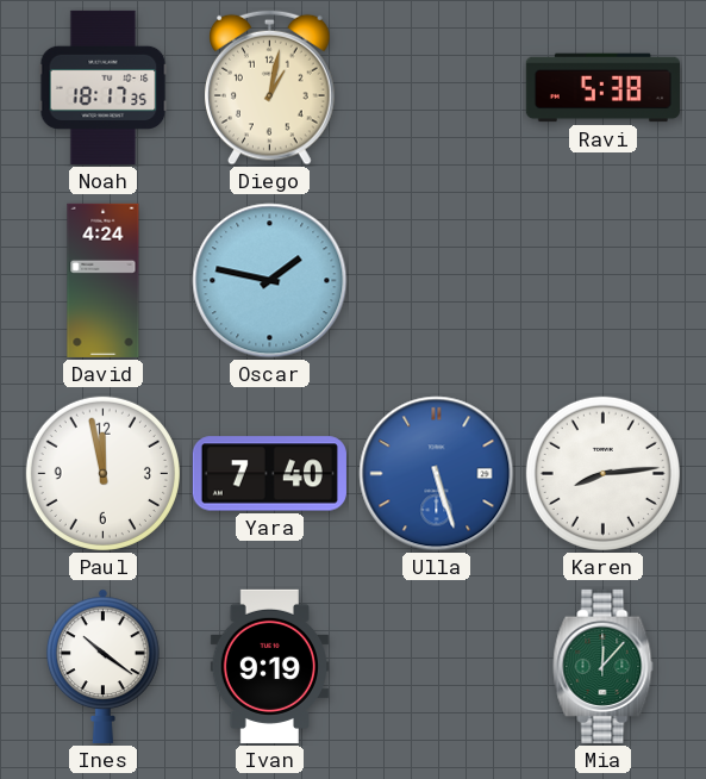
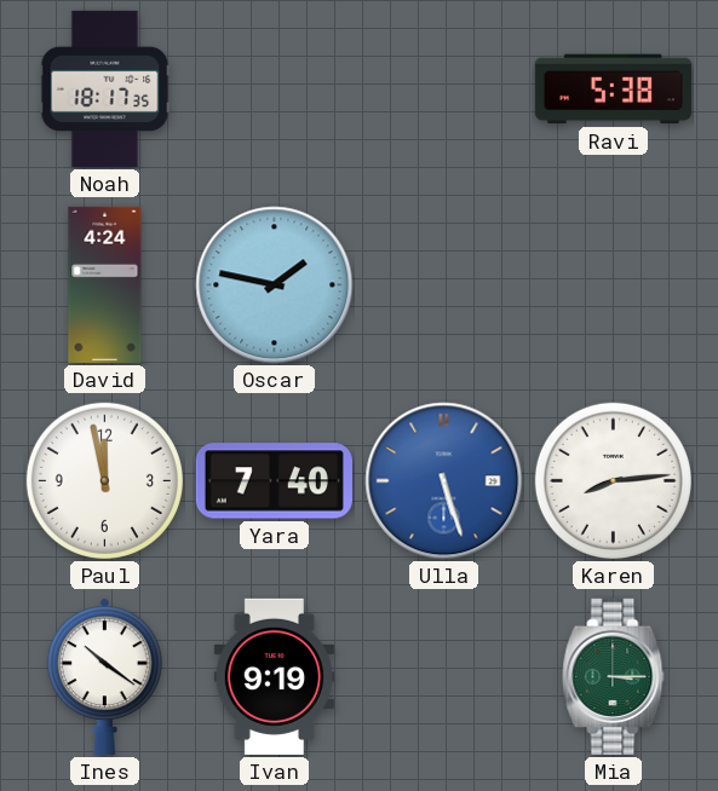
Diego: 1:02 -> none
Mia: 12:07 -> 3:15
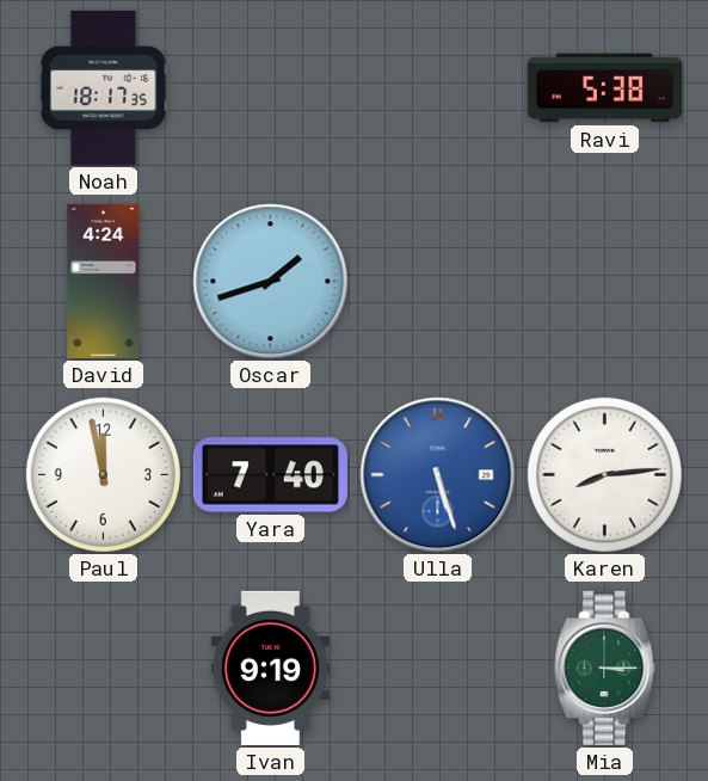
Oscar: 1:47 -> 1:42
Ines: 10:21 -> none
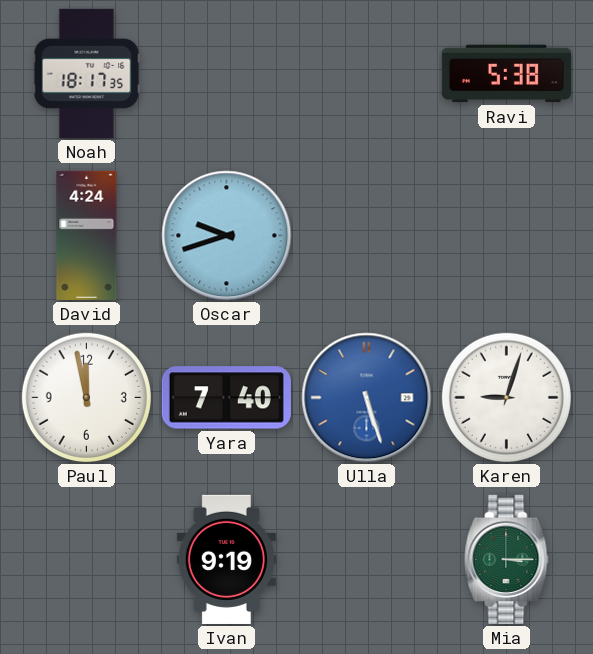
Oscar: 1:42 -> 9:42
Karen: 8:14 -> 9:03
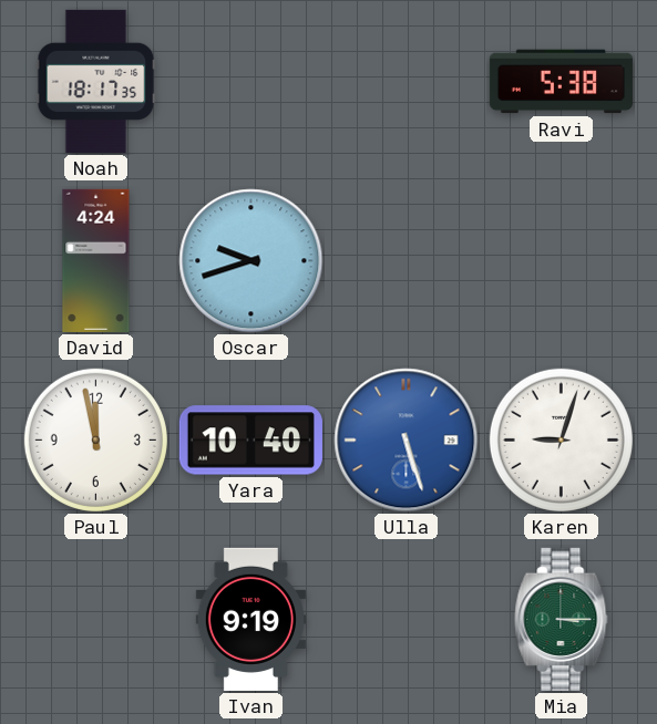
Yara: 7:40 -> 10:40
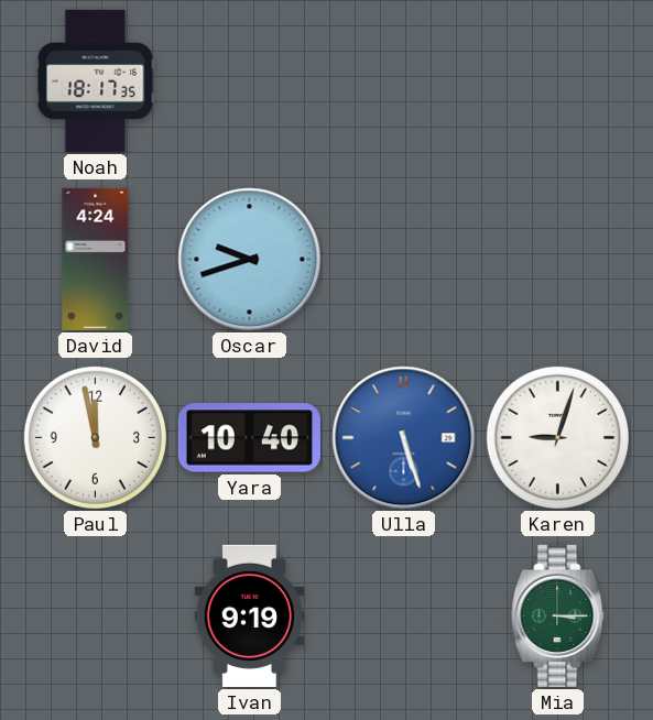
Ravi: 5:38 -> none
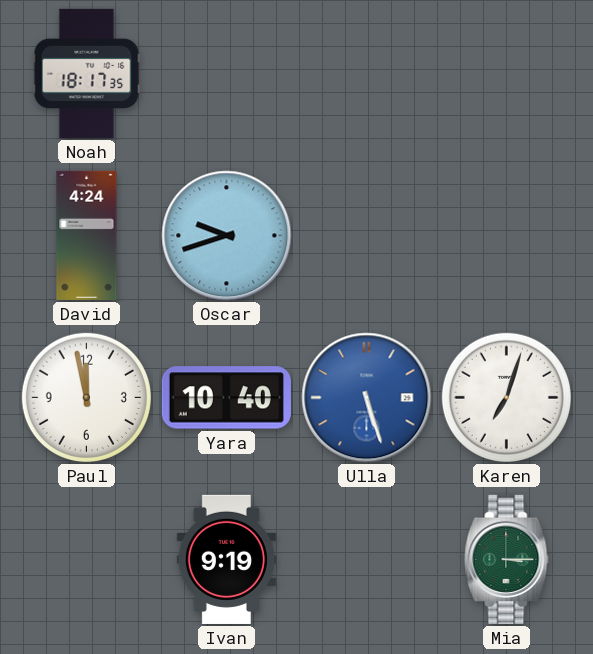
Karen: 9:03 -> 7:03
